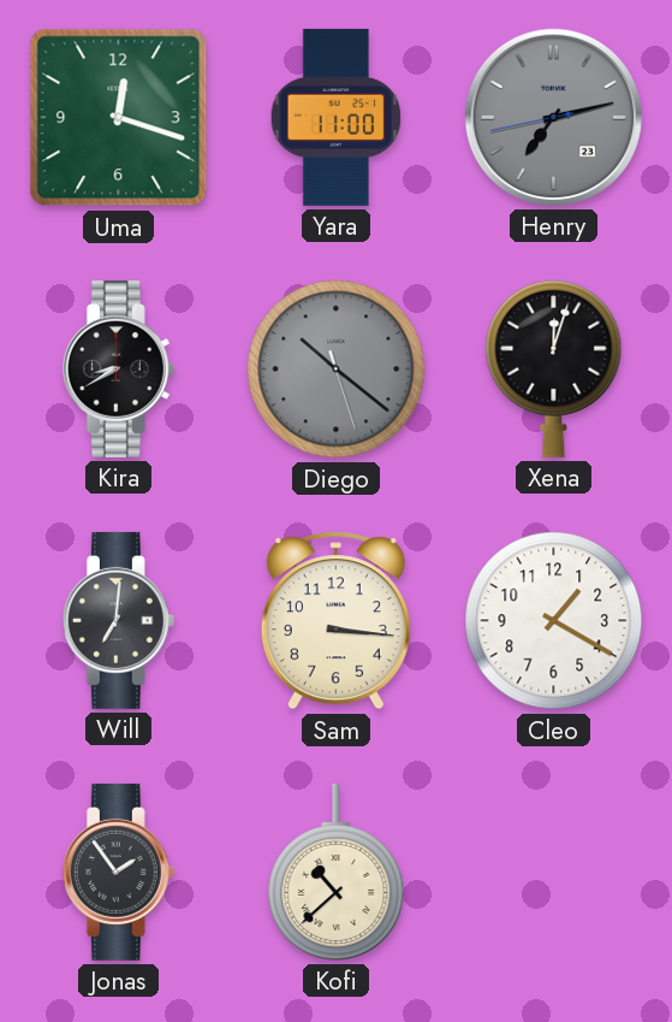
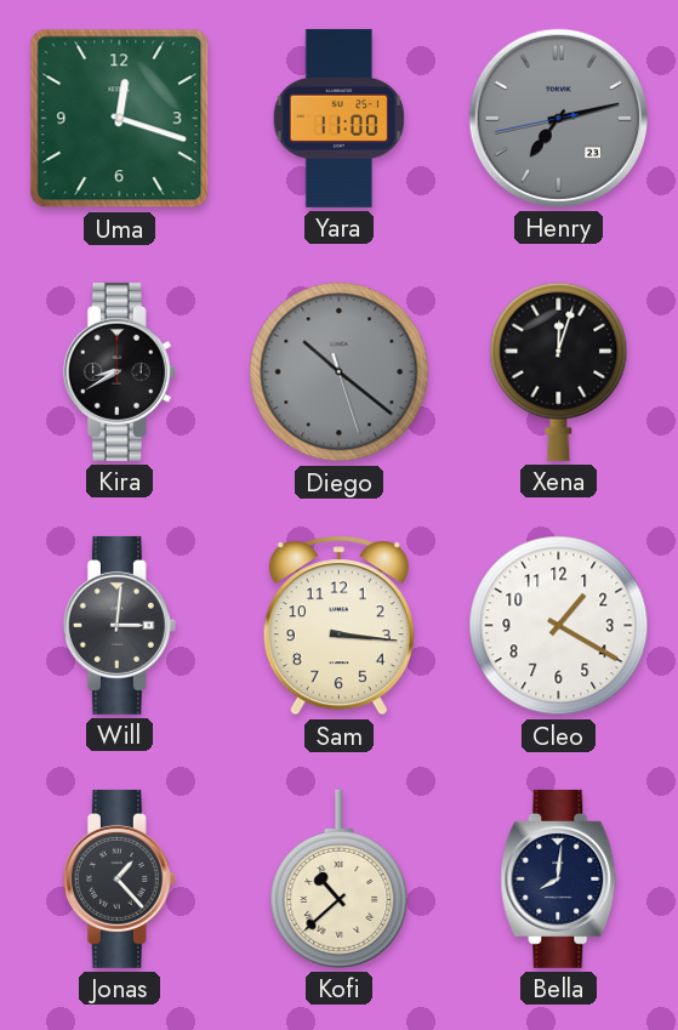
Will: 7:01 -> 3:01
Jonas: 1:54 -> 1:23
Bella: none -> 8:01
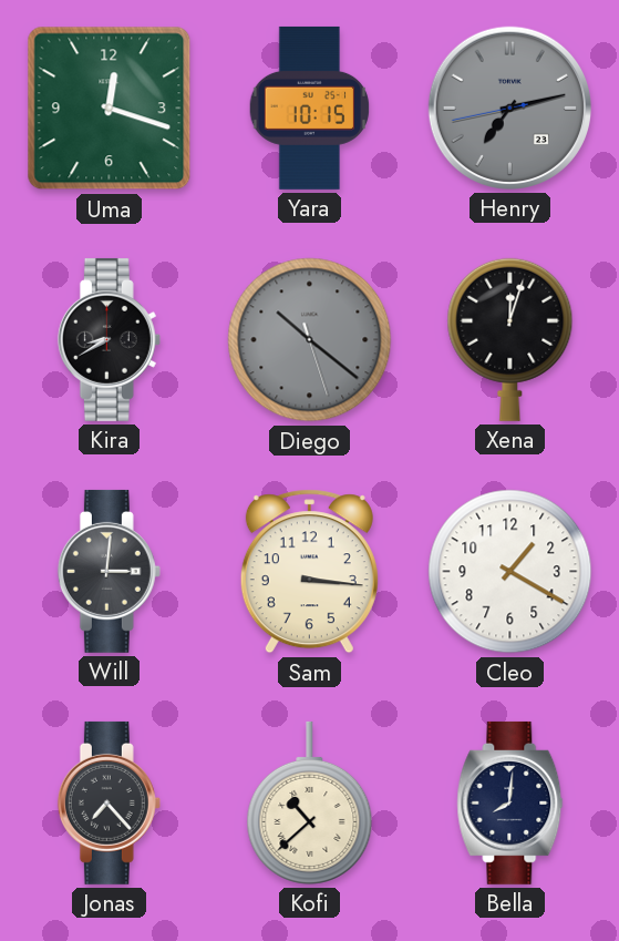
Yara: 11:00 -> 10:15
Jonas: 1:23 -> 7:23
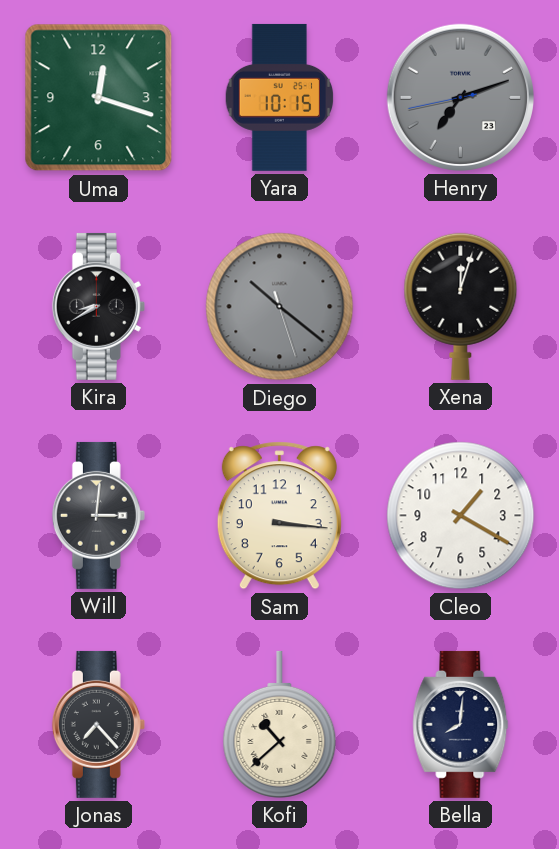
Henry: 7:12 -> 7:11
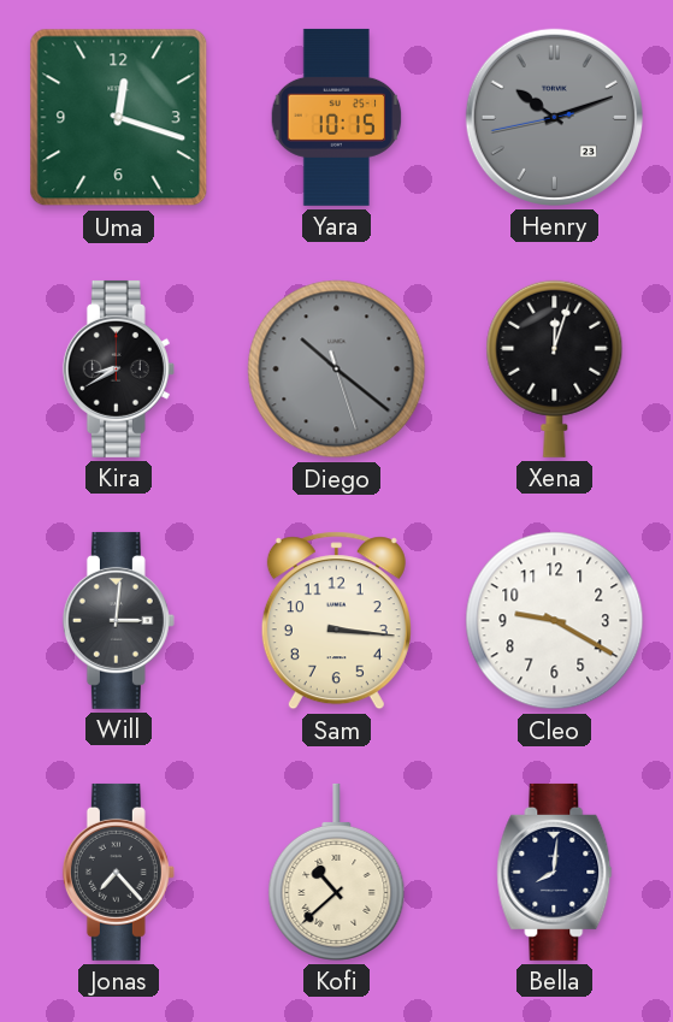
Henry: 7:11 -> 10:11
Cleo: 1:20 -> 9:20
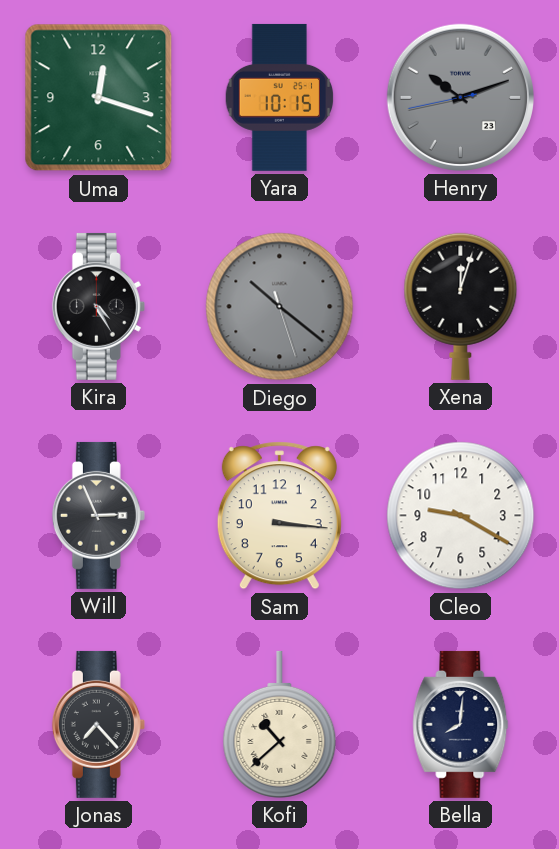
Kira: 8:40 -> 4:25
Will: 3:01 -> 2:56
